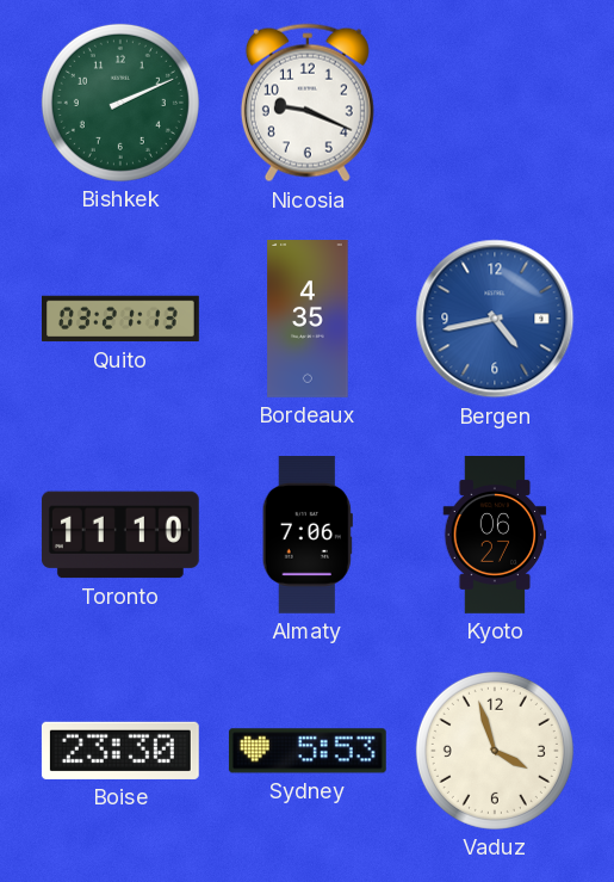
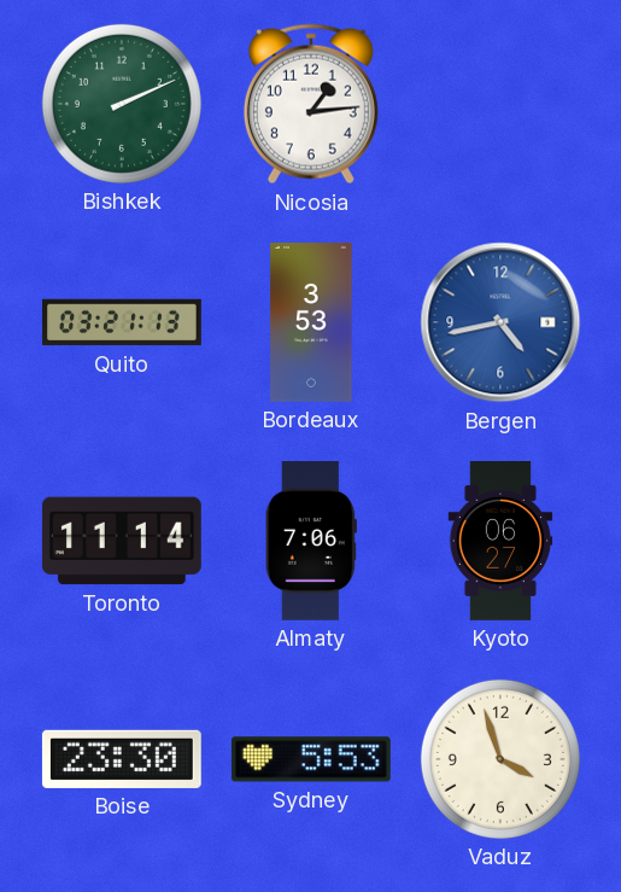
Nicosia: 9:19 -> 1:14
Bordeaux: 4:35 -> 3:53
Toronto: 11:10 -> 11:14
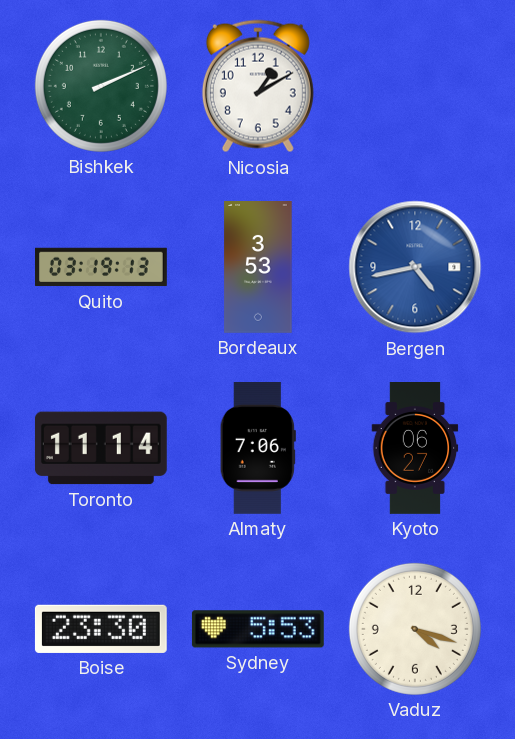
Nicosia: 1:14 -> 1:10
Quito: 03:21 -> 03:19
Vaduz: 3:57 -> 4:18
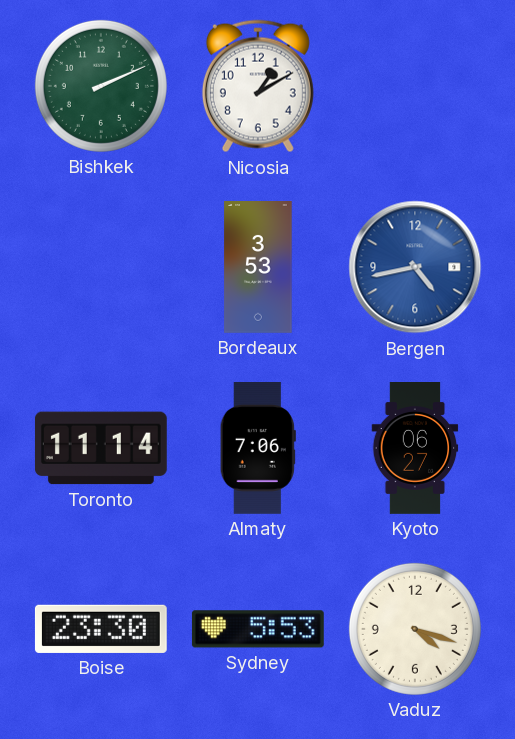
Quito: 03:19 -> none
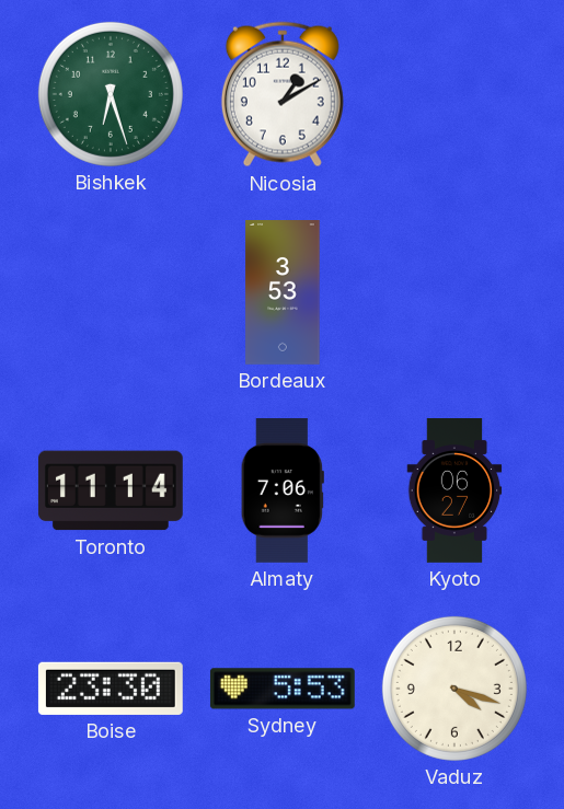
Bishkek: 2:11 -> 6:27
Bergen: 4:43 -> none
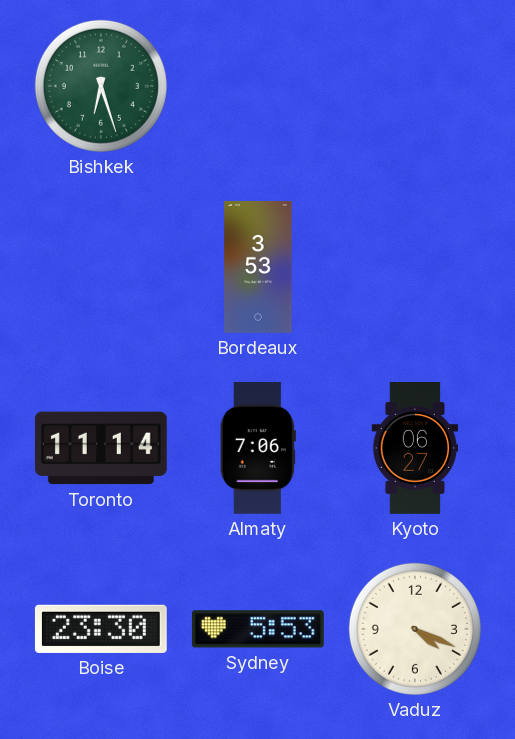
Nicosia: 1:10 -> none
Vaduz: 4:18 -> 4:19
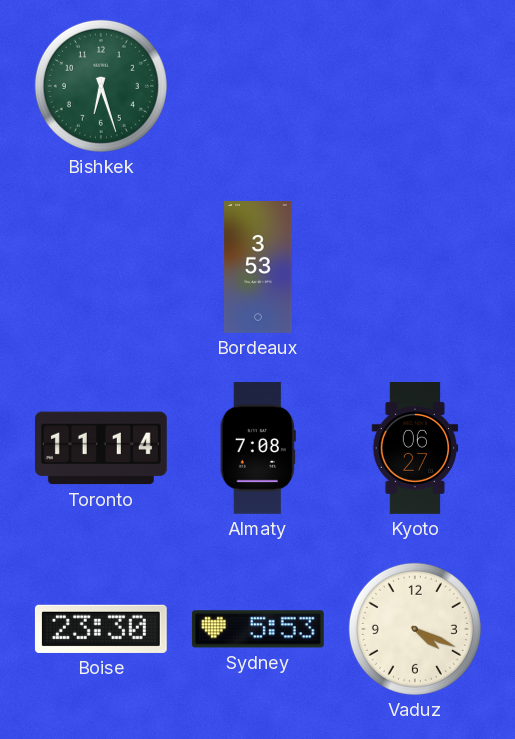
Almaty: 7:06 -> 7:08
